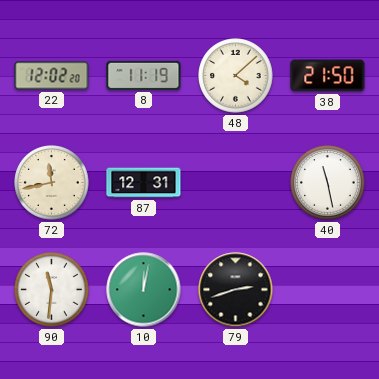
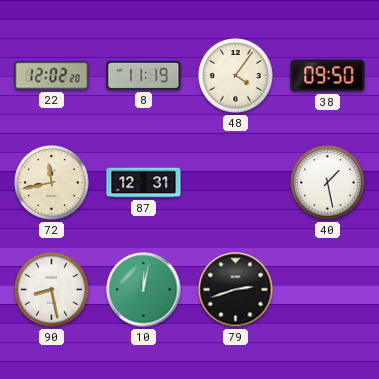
48: 4:08 -> 4:06
38: 21:50 -> 09:50
40: 11:28 -> 1:28
90: 11:31 -> 8:28
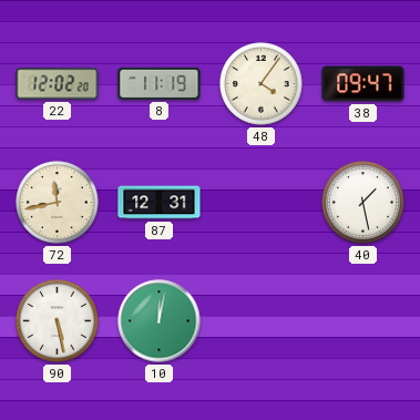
38: 09:50 -> 09:47
90: 8:28 -> 5:28
79: 2:42 -> none
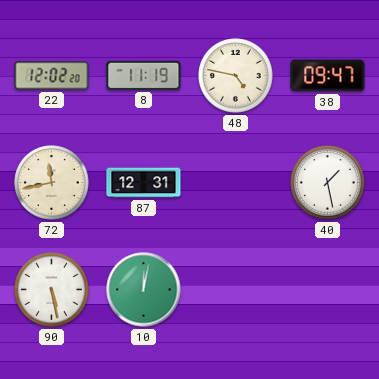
48: 4:06 -> 4:47
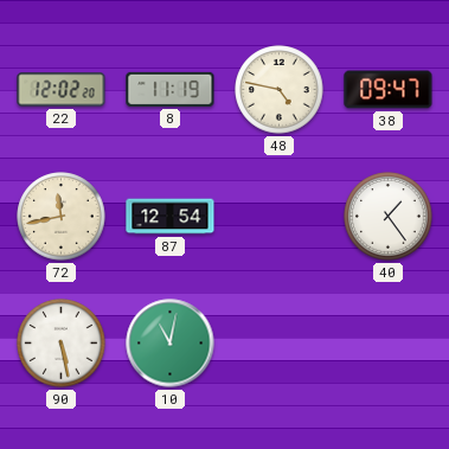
87: 12:31 -> 12:54
40: 1:28 -> 1:24
10: 12:02 -> 11:02
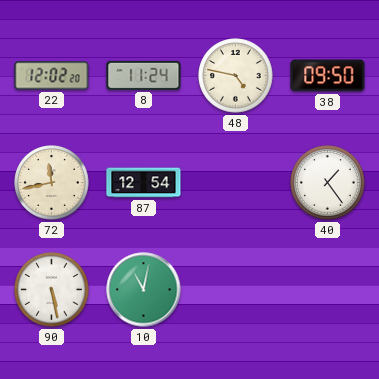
8: 11:19 -> 11:24
38: 09:47 -> 09:50
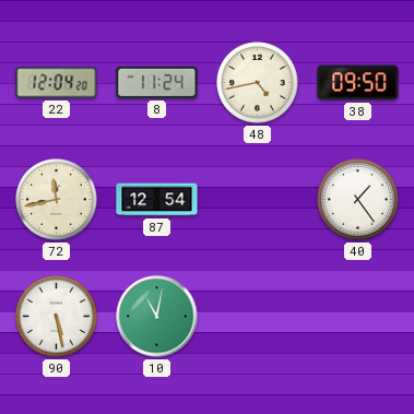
22: 12:02 -> 12:04
48: 4:47 -> 4:43
